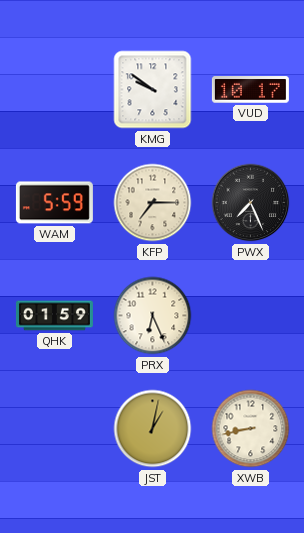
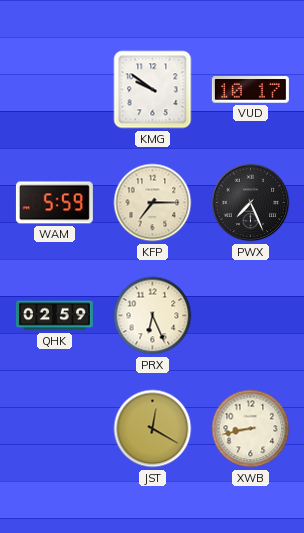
QHK: 01:59 -> 02:59
JST: 1:02 -> 12:20
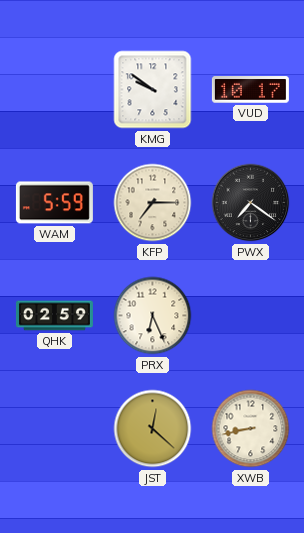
PWX: 7:26 -> 7:21
JST: 12:20 -> 12:22
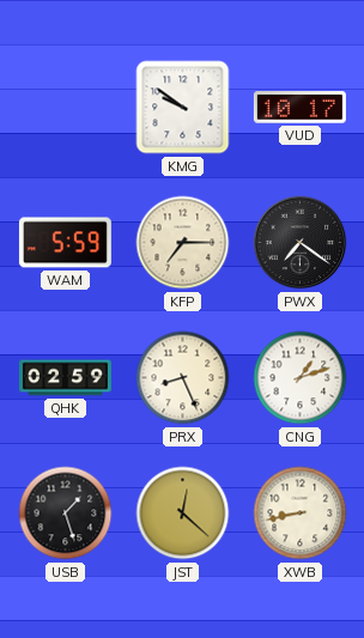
PRX: 6:26 -> 8:26
CNG: none -> 1:12
USB: none -> 1:27
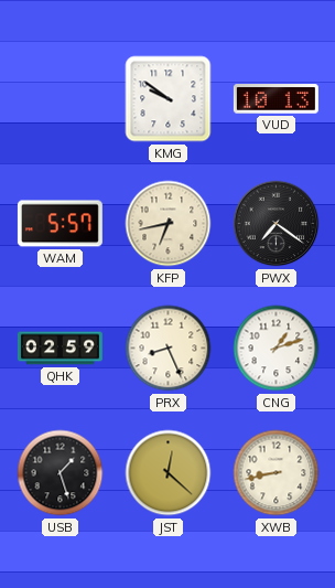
VUD: 10:17 -> 10:13
WAM: 5:59 -> 5:57
KFP: 7:15 -> 6:43
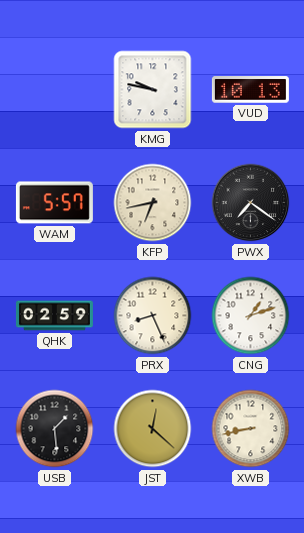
KMG: 9:51 -> 9:47
USB: 1:27 -> 1:29
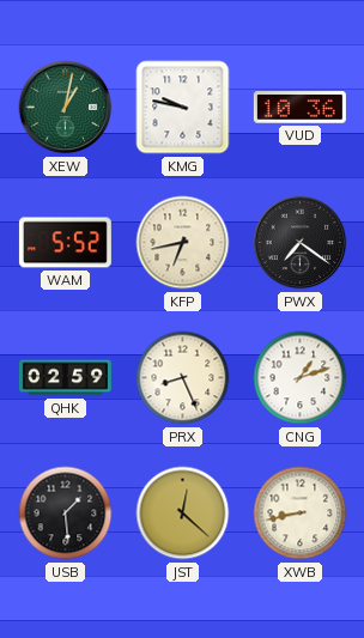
XEW: none -> 1:02
VUD: 10:13 -> 10:36
WAM: 5:57 -> 5:52
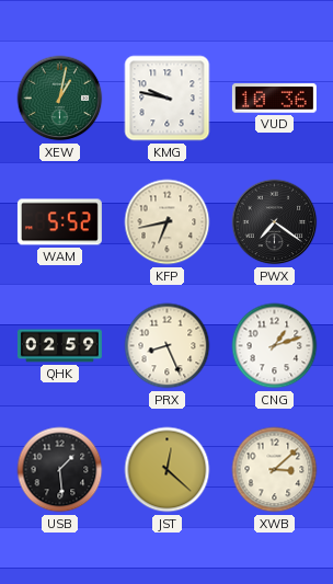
XWB: 8:43 -> 3:08
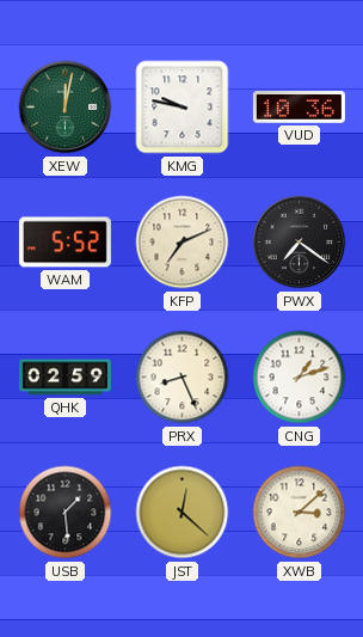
XEW: 1:02 -> 12:02
KFP: 6:43 -> 7:11
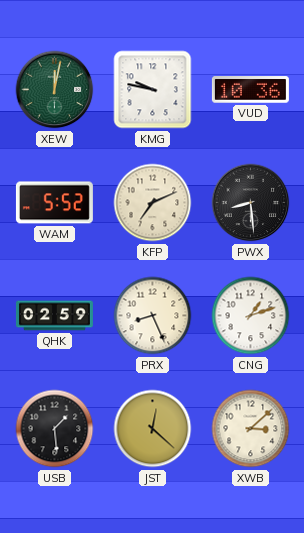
PWX: 7:21 -> 8:29
